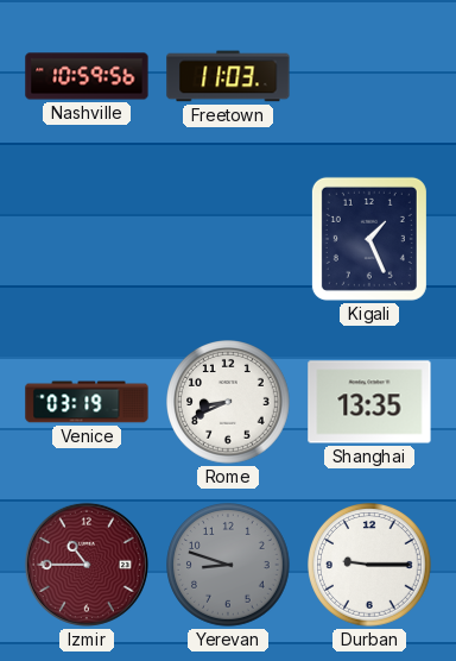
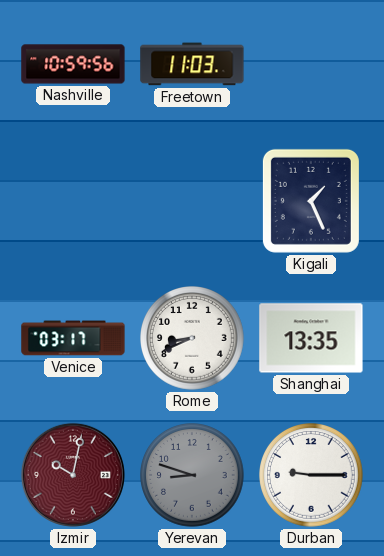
Venice: 03:19 -> 03:17
Izmir: 10:45 -> 10:02
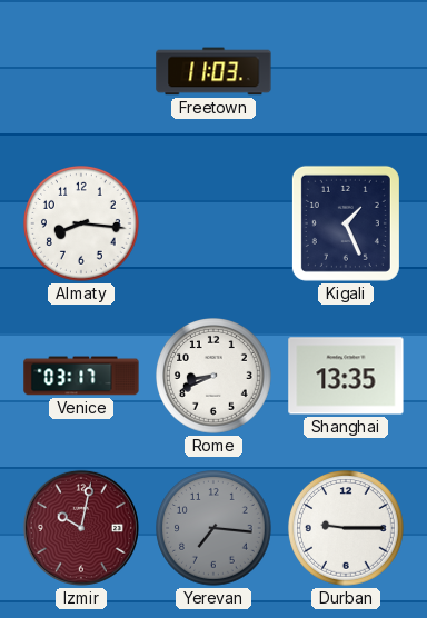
Nashville: 10:59 -> none
Almaty: none -> 8:16
Yerevan: 8:48 -> 7:16
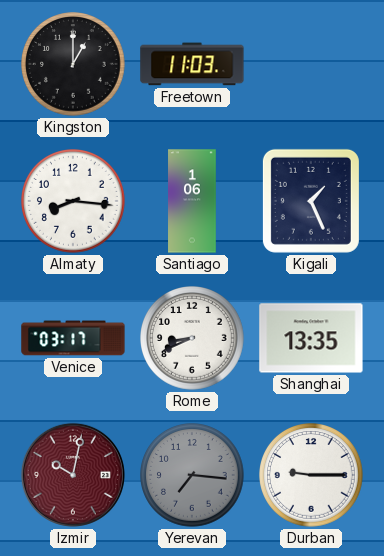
Kingston: none -> 1:00
Santiago: none -> 1:06
